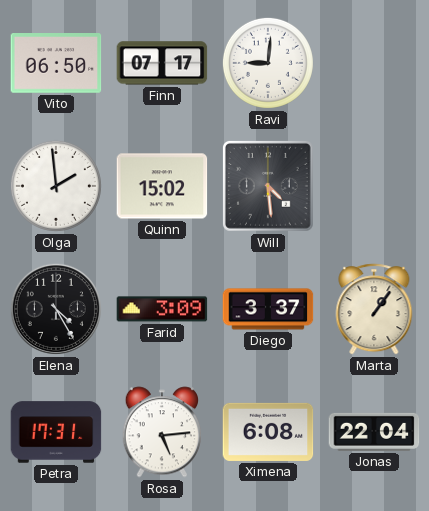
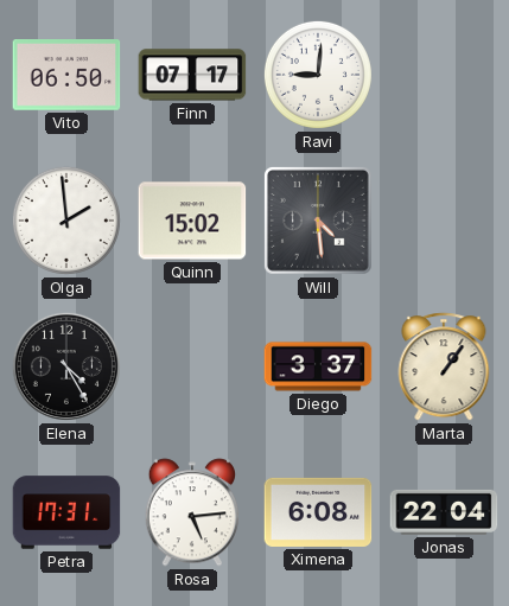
Farid: 3:09 -> none
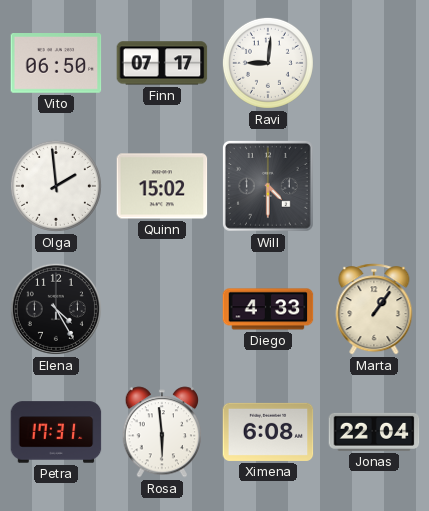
Will: 4:29 -> 4:30
Diego: 3:37 -> 4:33
Rosa: 5:14 -> 5:59
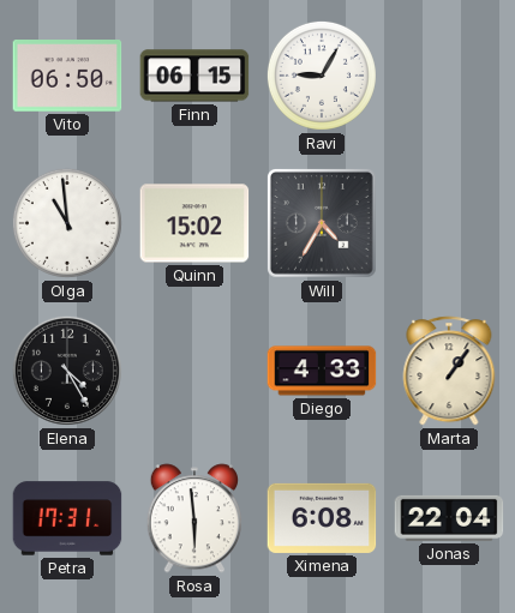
Finn: 07:17 -> 06:15
Ravi: 9:01 -> 9:05
Olga: 1:59 -> 10:59
Will: 4:30 -> 4:35
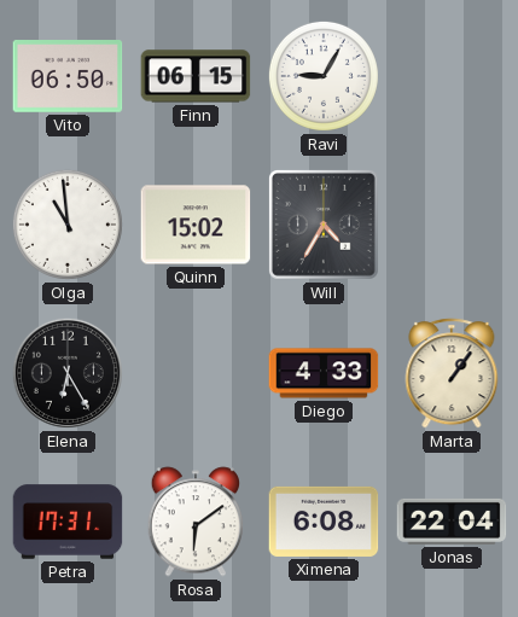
Elena: 4:25 -> 6:25
Rosa: 5:59 -> 6:09
